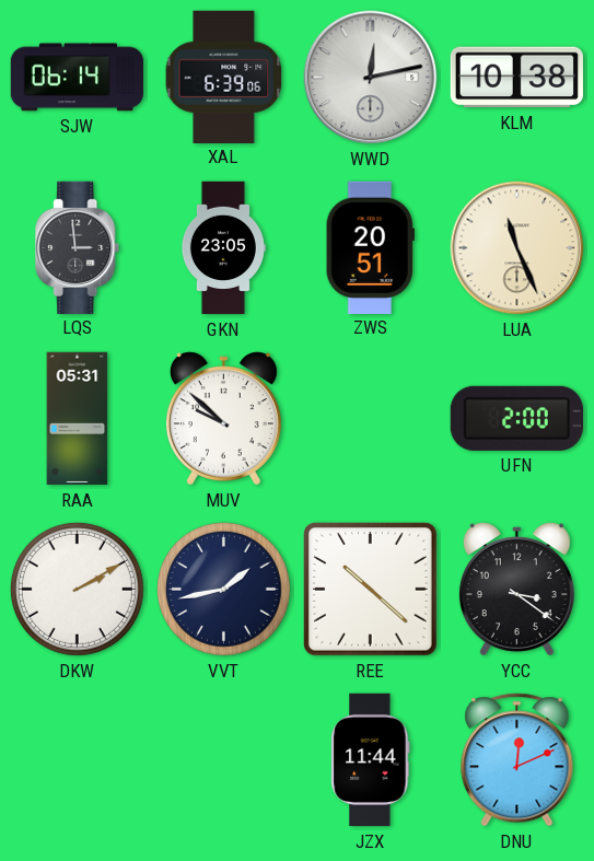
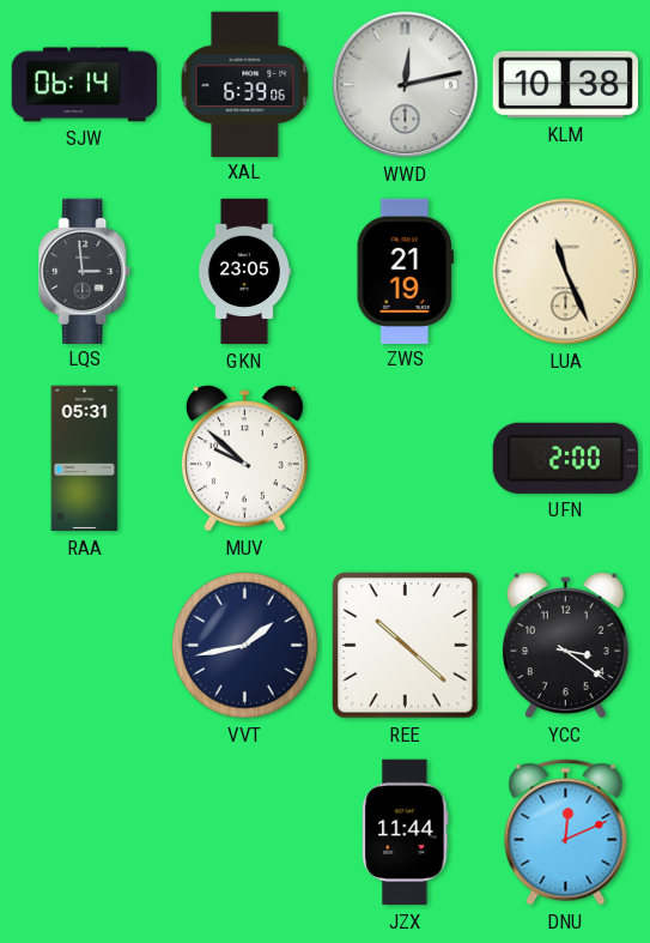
ZWS: 20:51 -> 21:19
DKW: 2:10 -> none
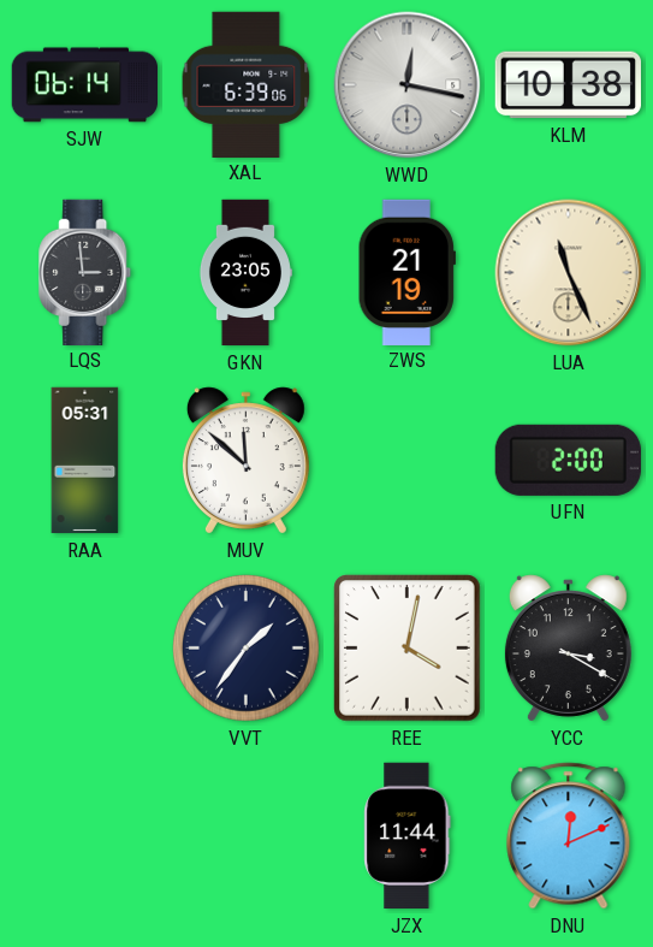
WWD: 12:13 -> 12:17
MUV: 9:52 -> 11:52
VVT: 1:43 -> 1:36
REE: 10:22 -> 4:02
YCC: 3:21 -> 3:20
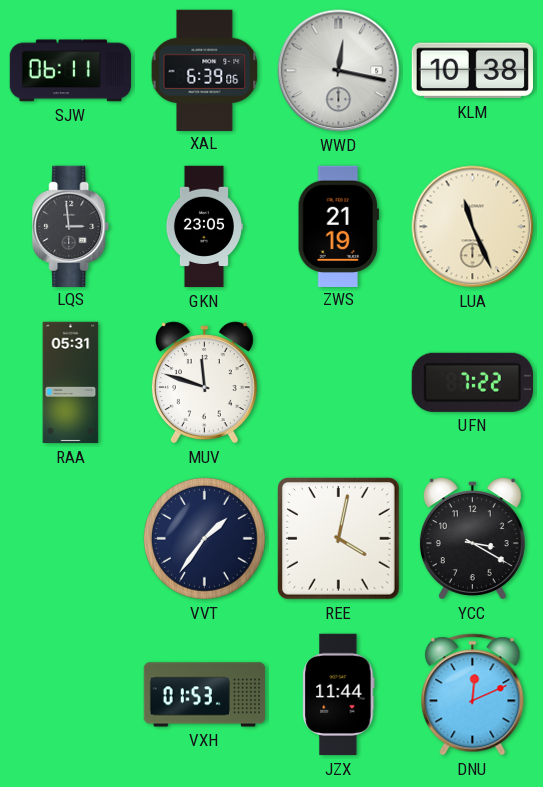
SJW: 06:14 -> 06:11
MUV: 11:52 -> 11:48
UFN: 2:00 -> 7:22
VXH: none -> 01:53
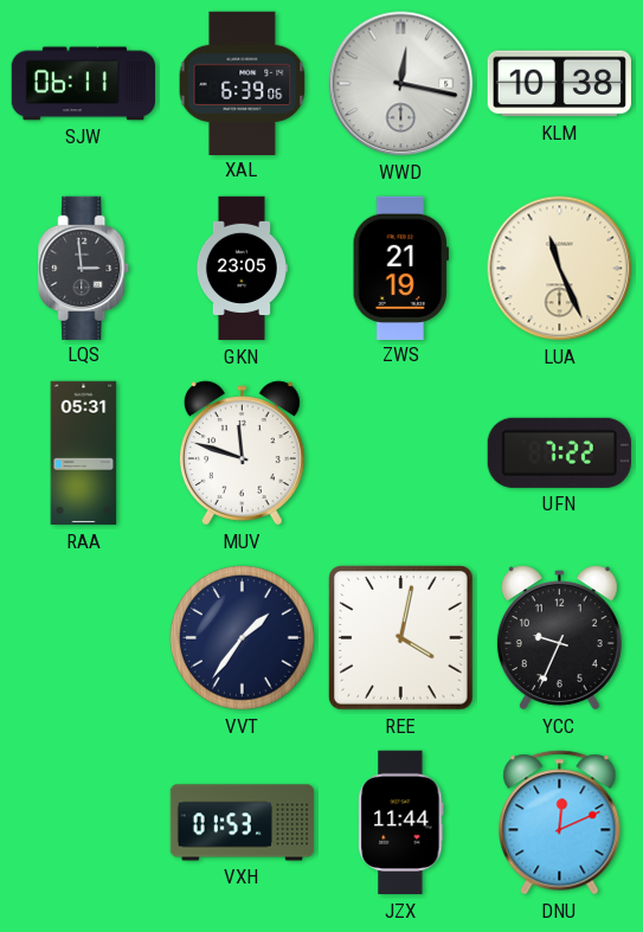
YCC: 3:20 -> 9:34
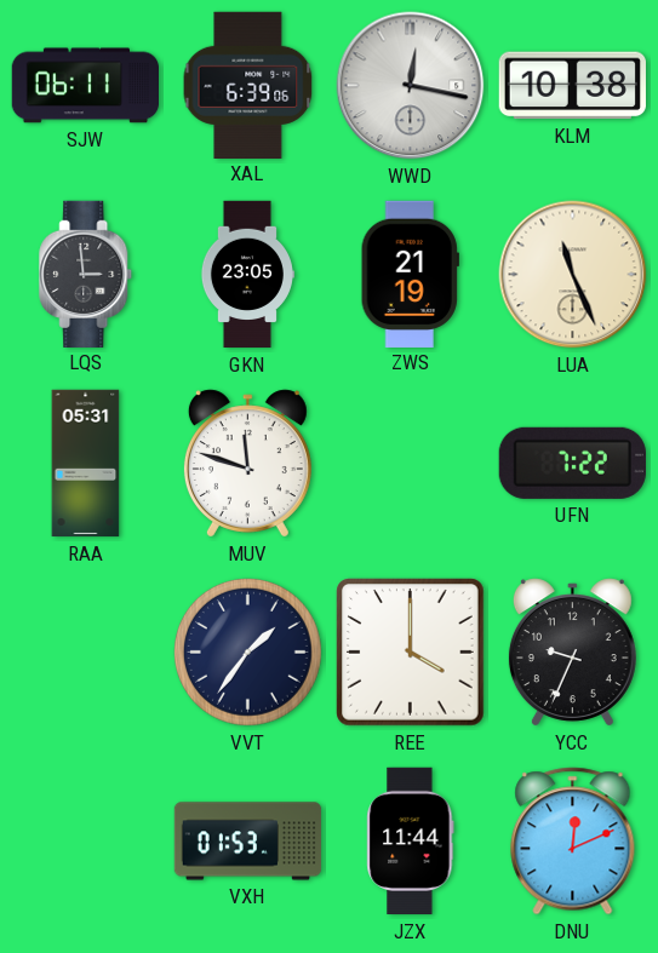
REE: 4:02 -> 4:00
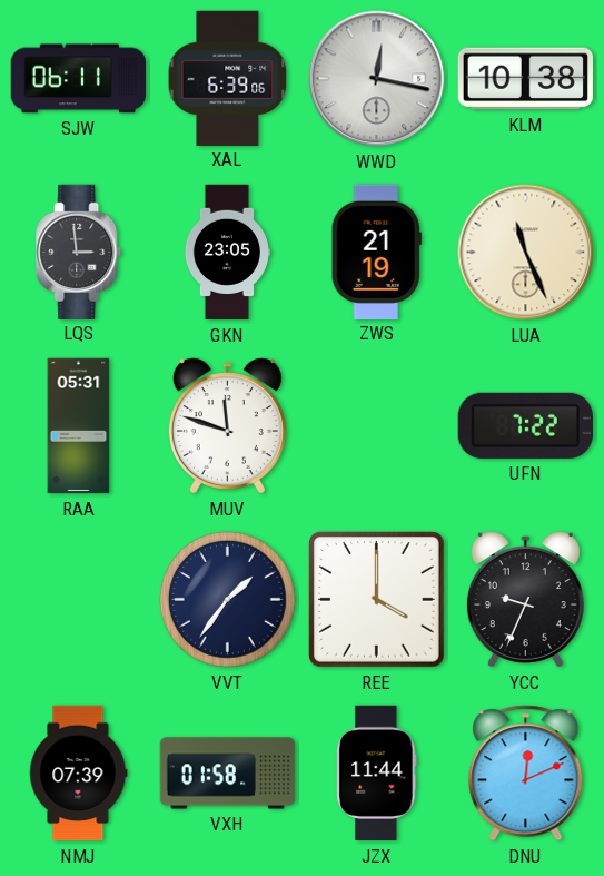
NMJ: none -> 07:39
VXH: 01:53 -> 01:58
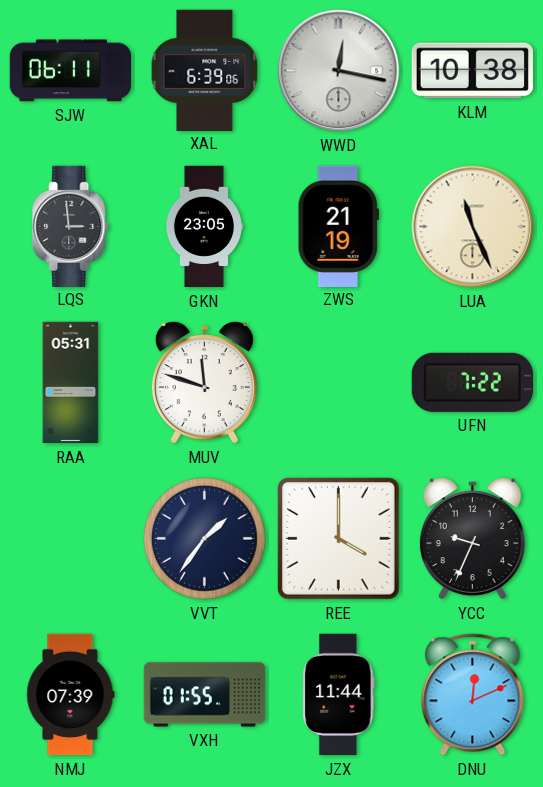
VXH: 01:58 -> 01:55
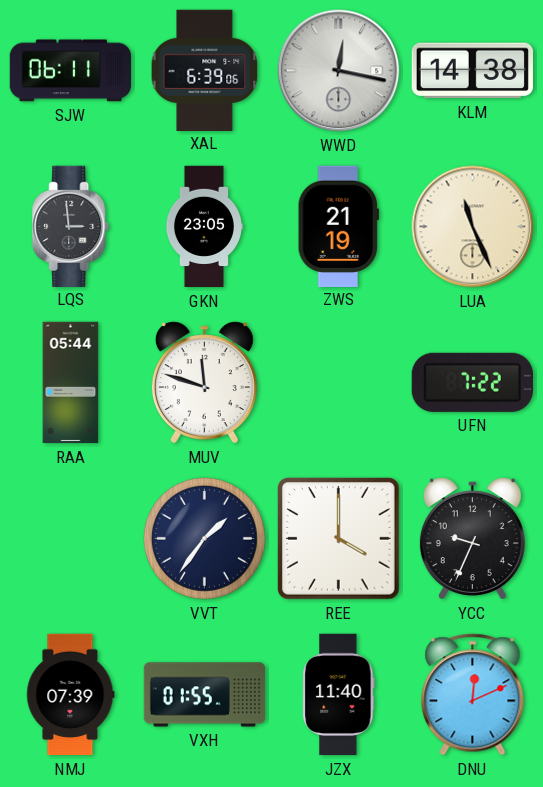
KLM: 10:38 -> 14:38
RAA: 05:31 -> 05:44
JZX: 11:44 -> 11:40
